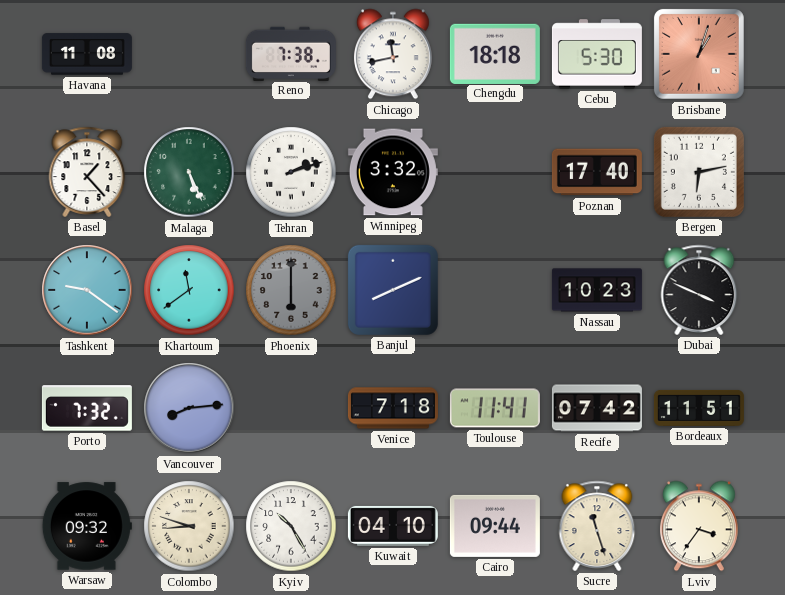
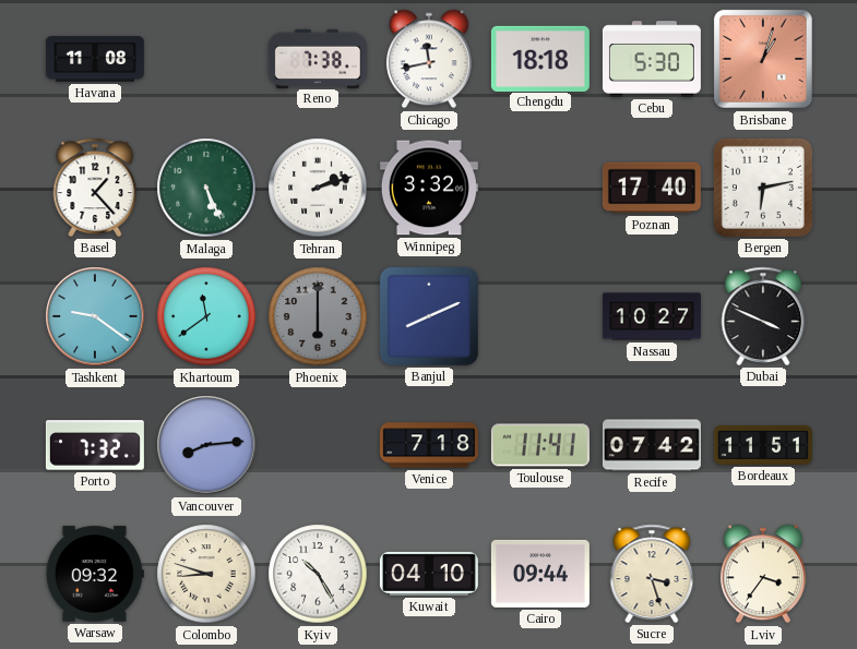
Nassau: 10:23 -> 10:27
Sucre: 11:27 -> 3:27
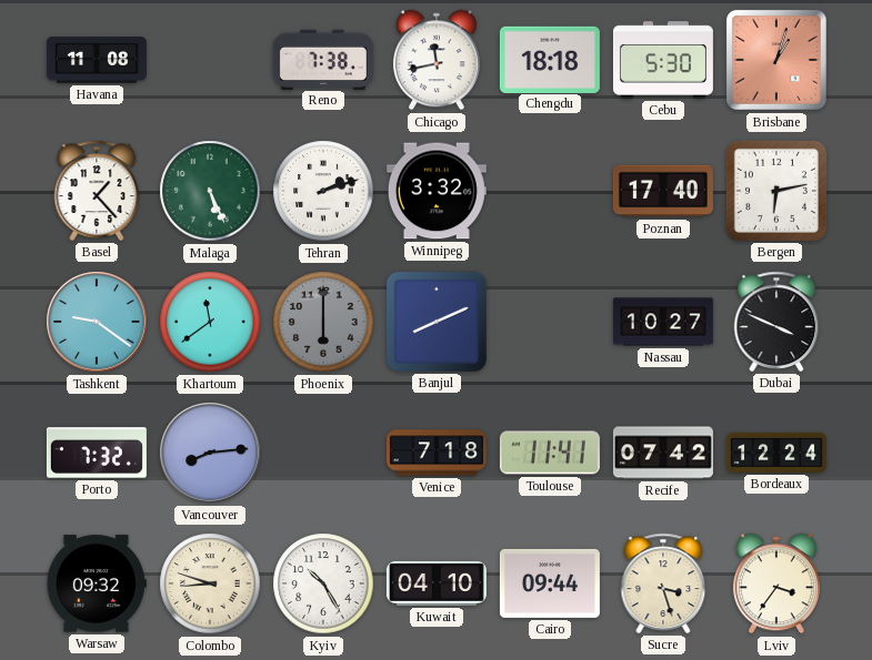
Bordeaux: 11:51 -> 12:24
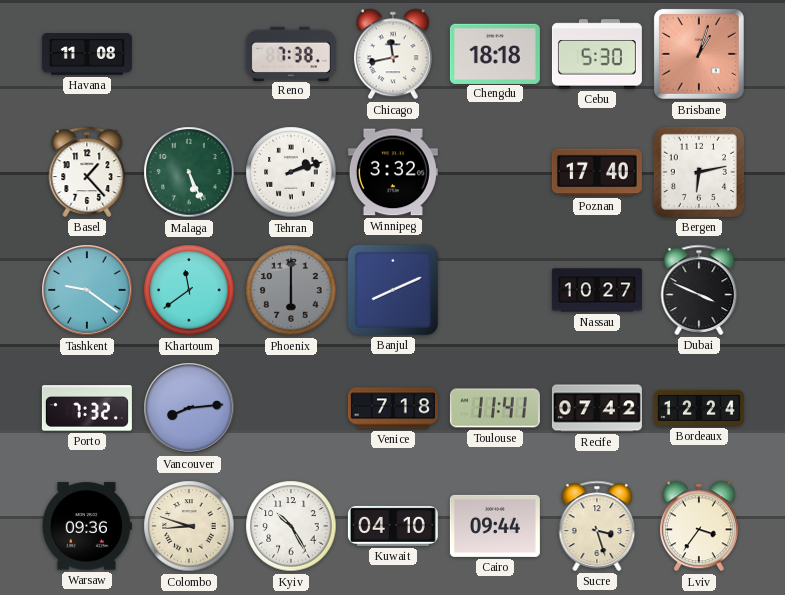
Warsaw: 09:32 -> 09:36
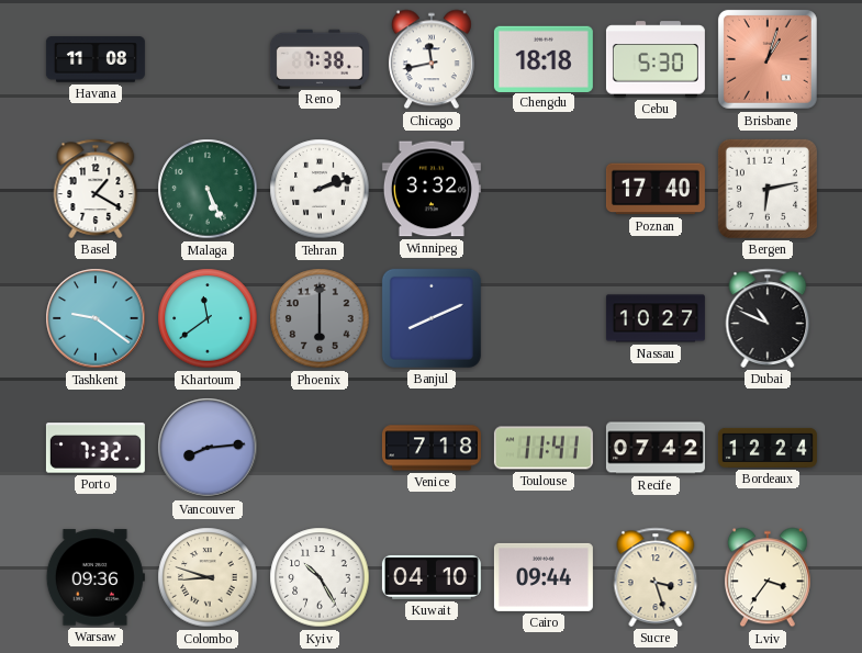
Basel: 1:23 -> 1:20
Dubai: 3:49 -> 10:49
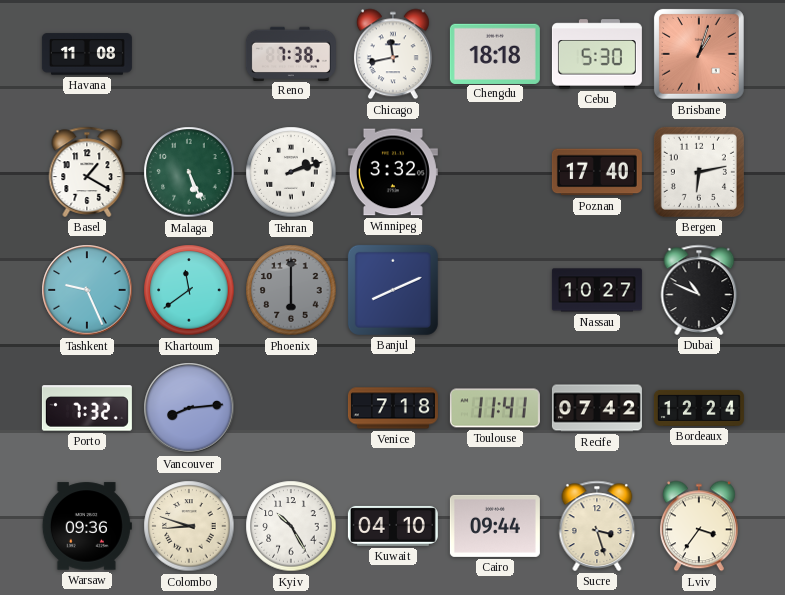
Tashkent: 9:21 -> 9:26
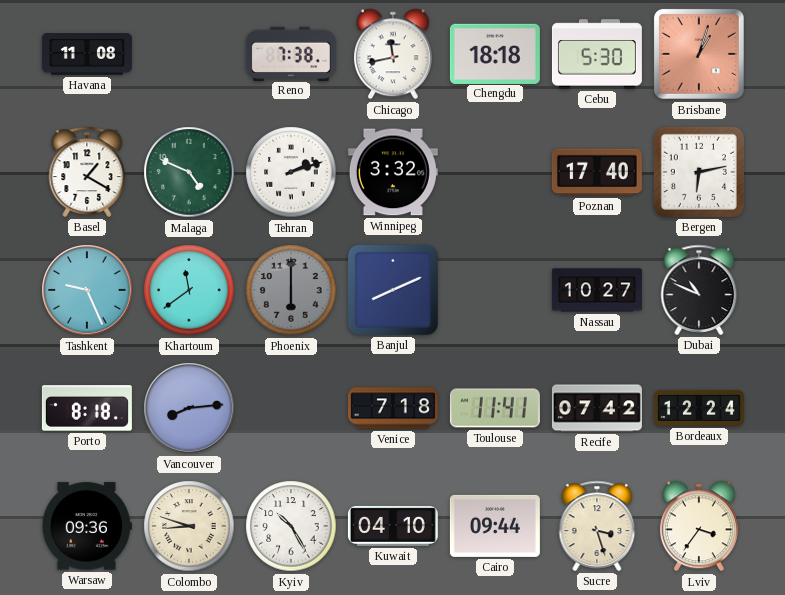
Malaga: 5:26 -> 4:49
Porto: 7:32 -> 8:18
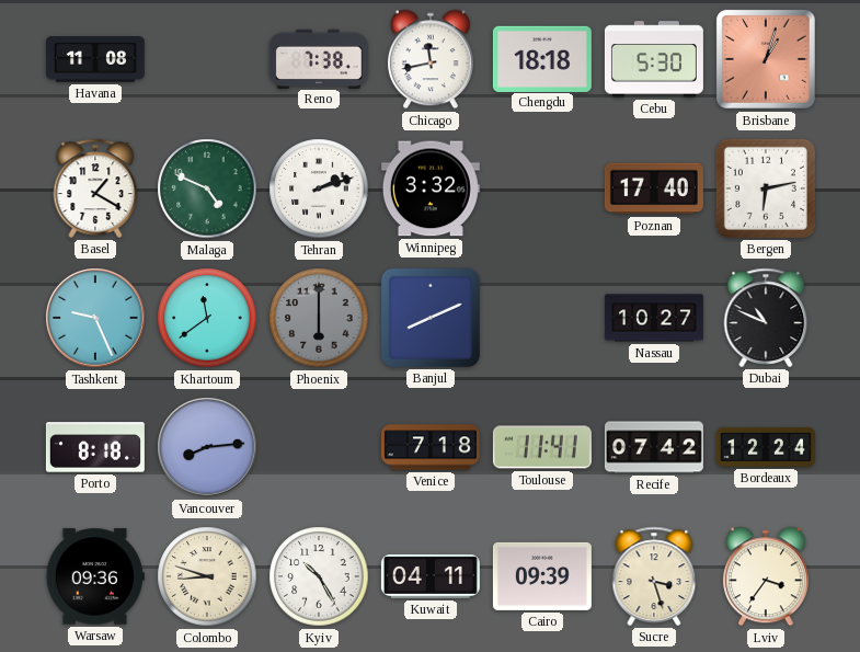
Kuwait: 04:10 -> 04:11
Cairo: 09:44 -> 09:39
